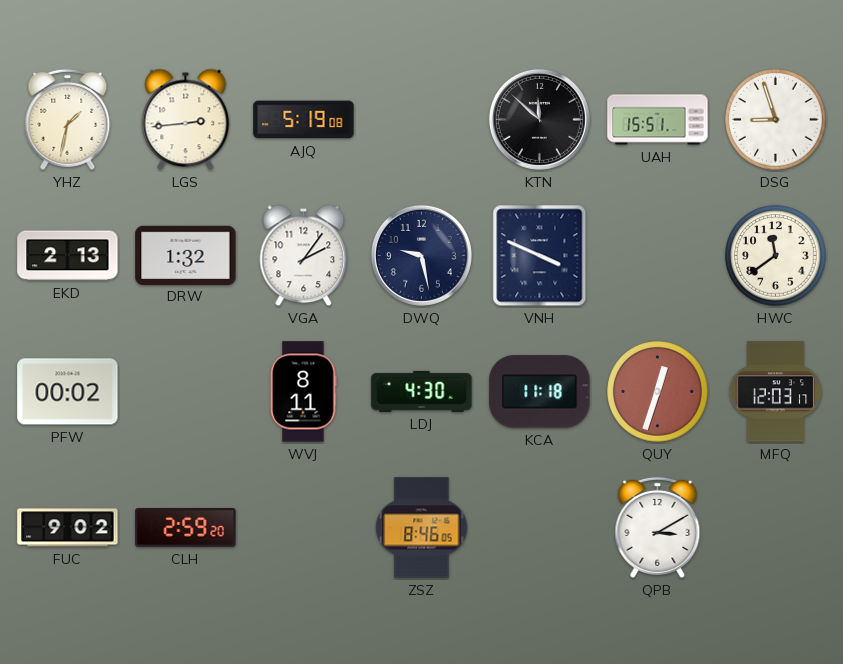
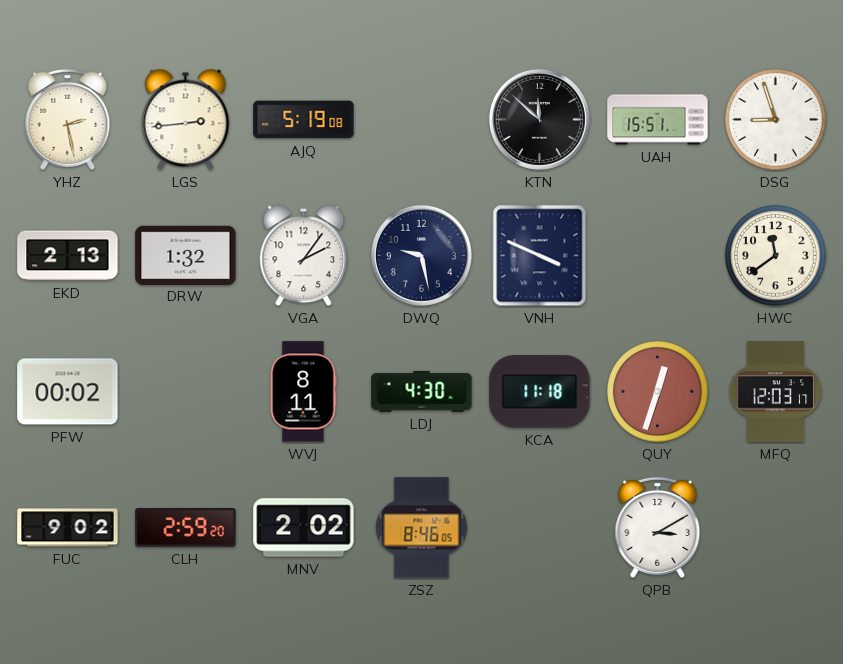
YHZ: 1:32 -> 2:28
MNV: none -> 2:02
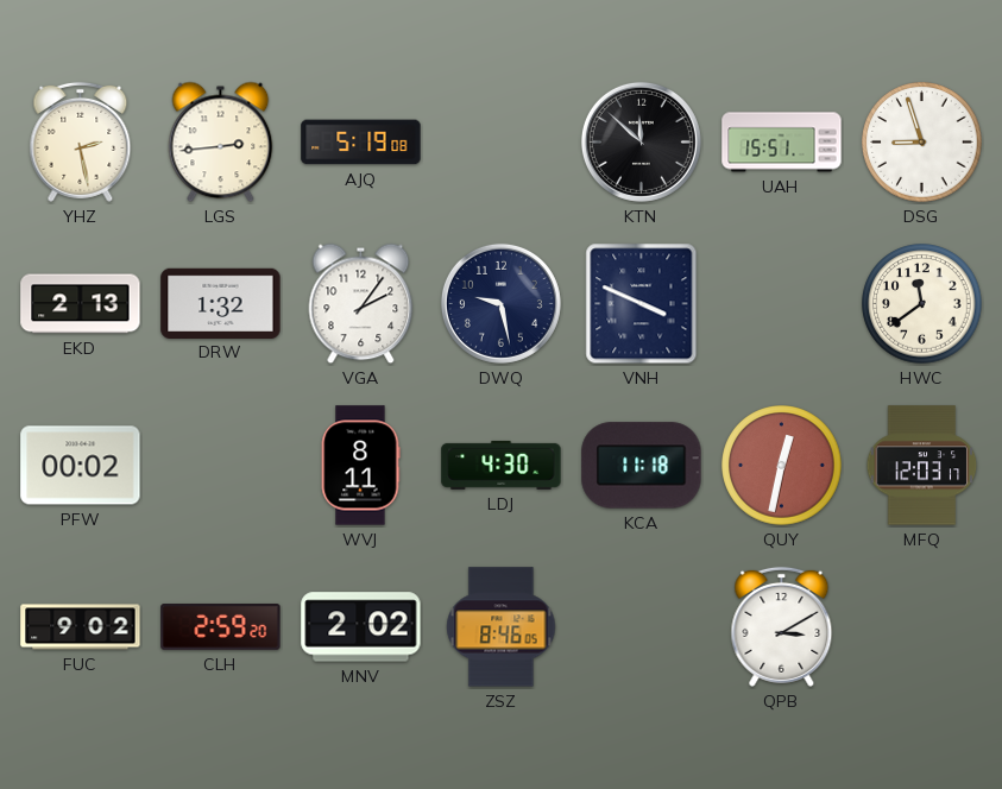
QUY: 12:33 -> 12:32
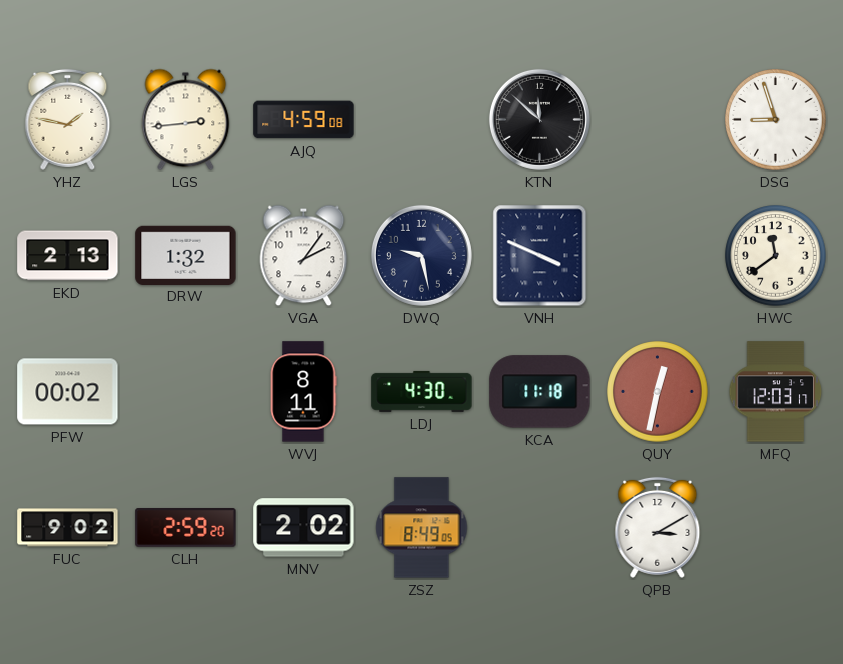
YHZ: 2:28 -> 1:47
AJQ: 5:19 -> 4:59
UAH: 15:51 -> none
ZSZ: 8:46 -> 8:49
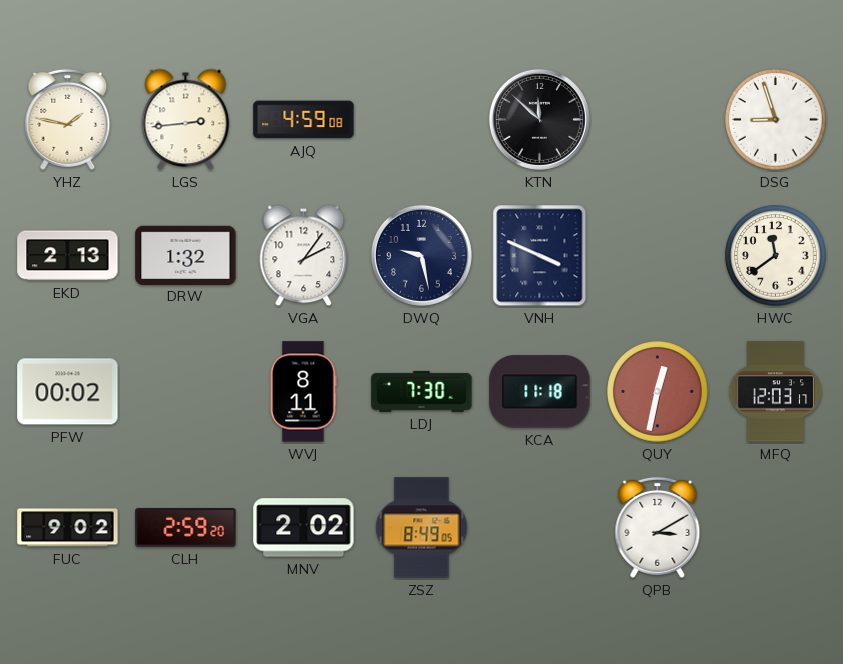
LDJ: 4:30 -> 7:30
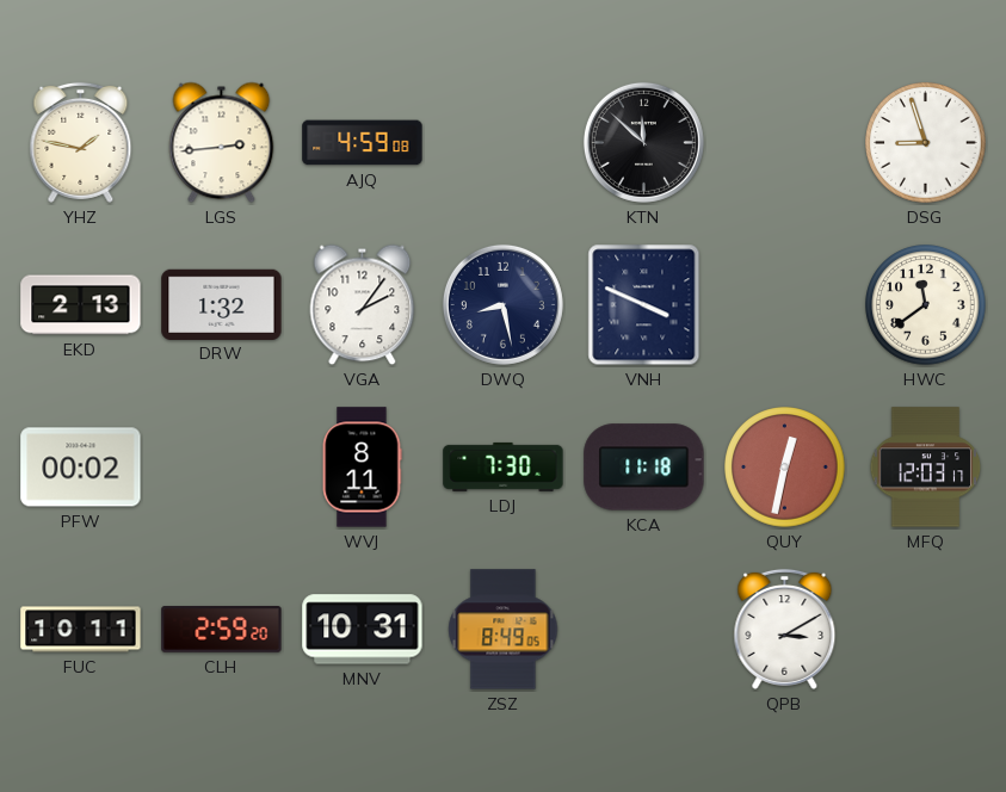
DWQ: 9:28 -> 8:28
FUC: 9:02 -> 10:11
MNV: 2:02 -> 10:31
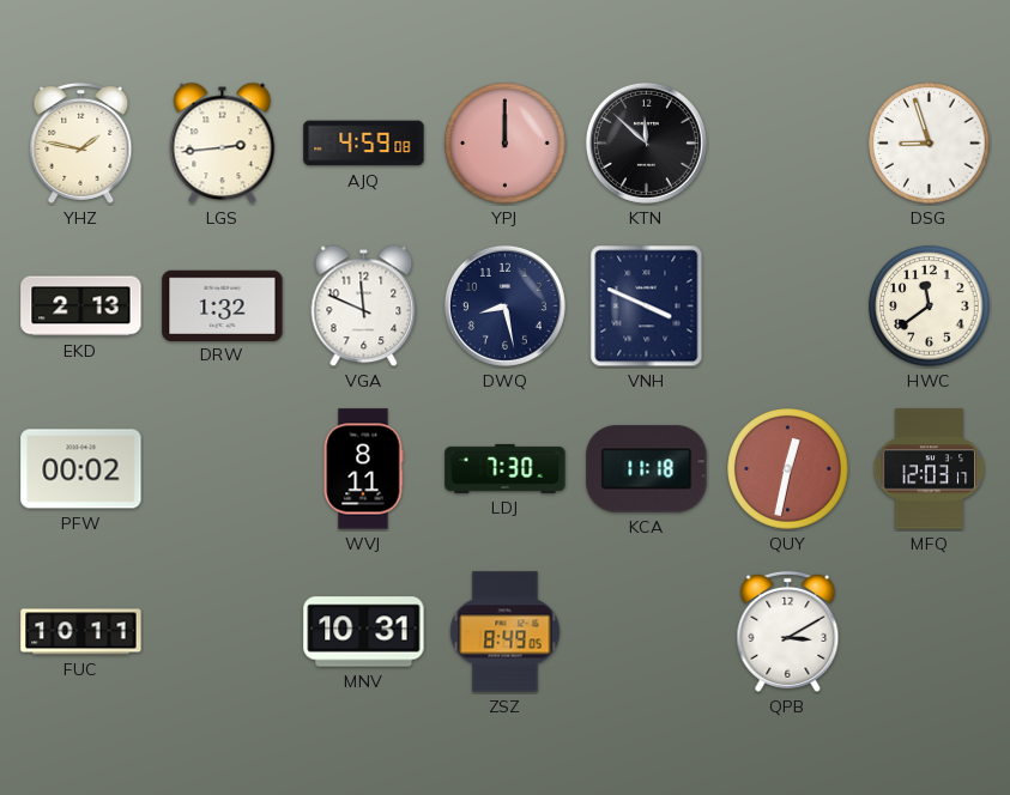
YPJ: none -> 12:00
VGA: 2:06 -> 11:49
CLH: 2:59 -> none
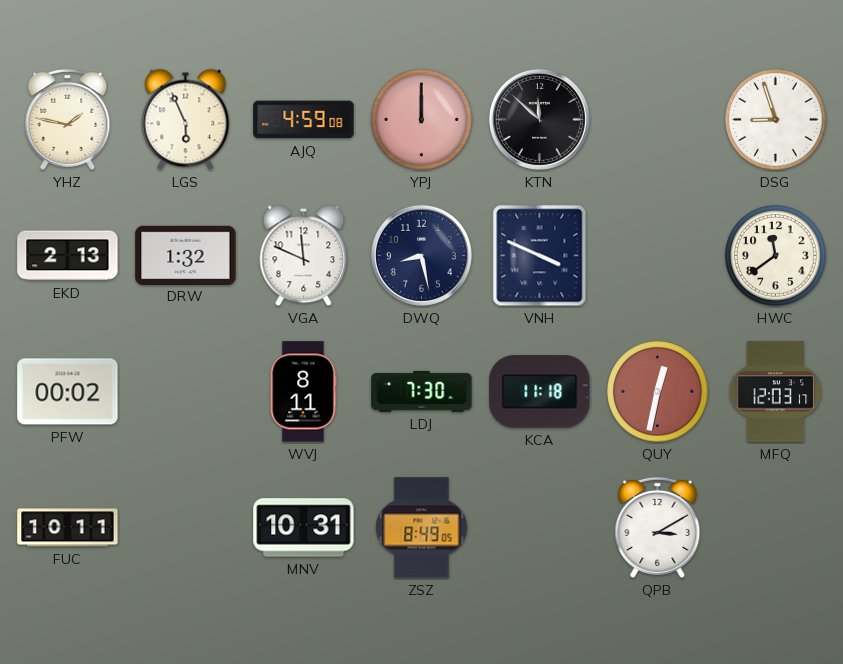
LGS: 2:44 -> 5:56
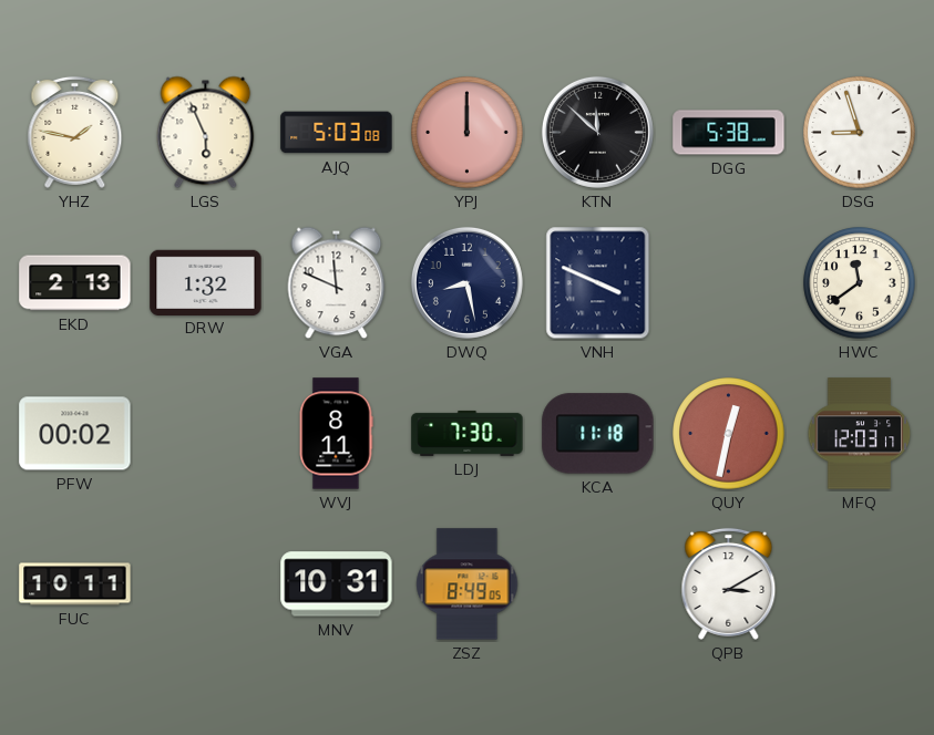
AJQ: 4:59 -> 5:03
DGG: none -> 5:38
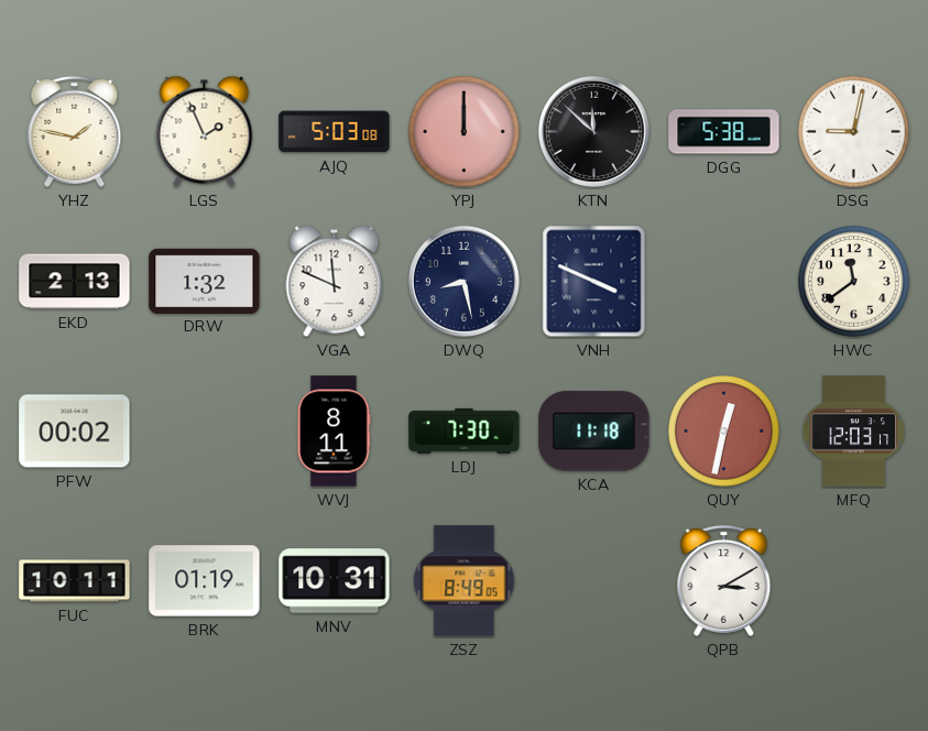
LGS: 5:56 -> 1:56
DSG: 8:57 -> 9:02
BRK: none -> 01:19
